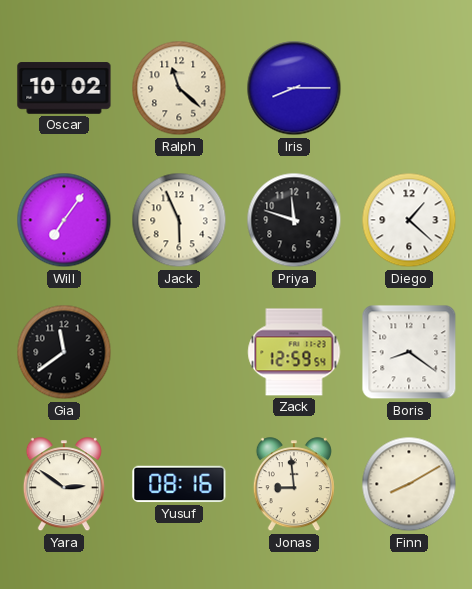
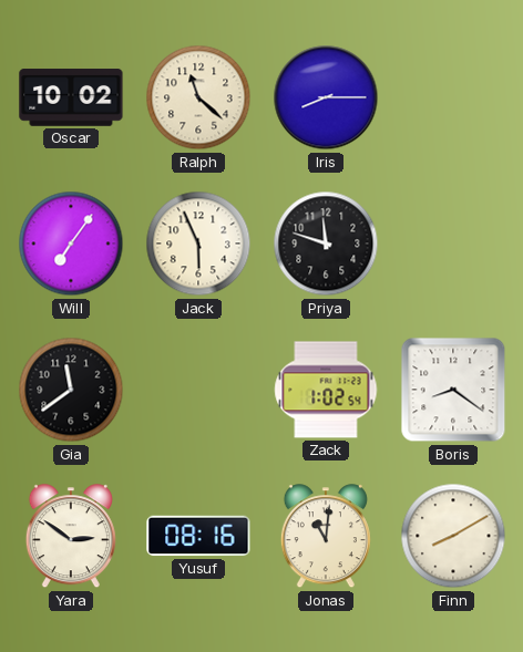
Diego: 1:22 -> none
Zack: 12:59 -> 1:02
Jonas: 8:59 -> 11:01
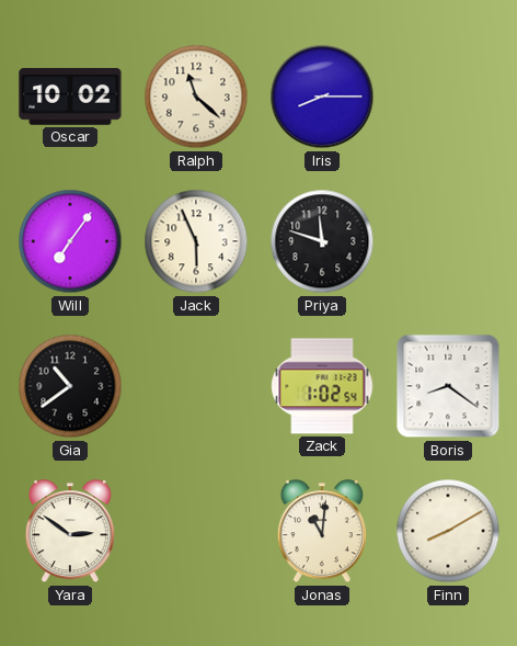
Gia: 11:39 -> 10:39
Yusuf: 08:16 -> none
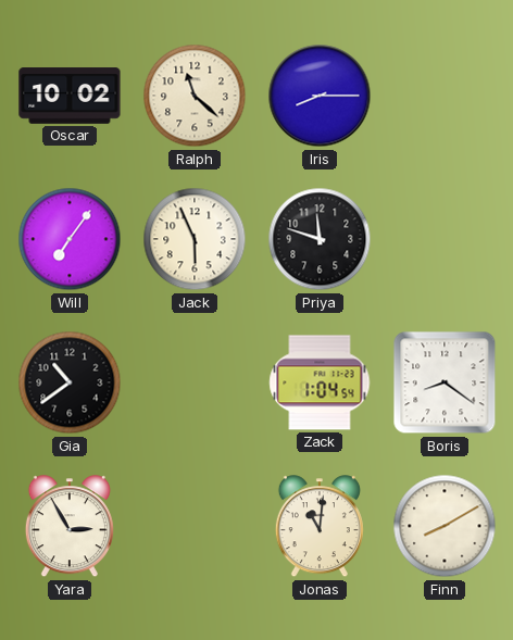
Zack: 1:02 -> 1:04
Yara: 2:51 -> 2:55
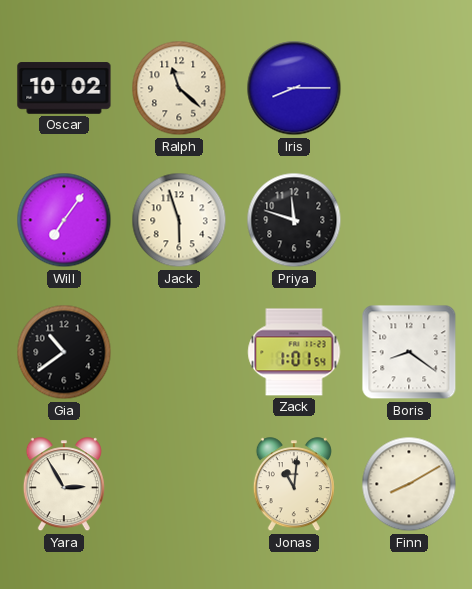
Jack: 5:56 -> 5:57
Zack: 1:04 -> 1:01
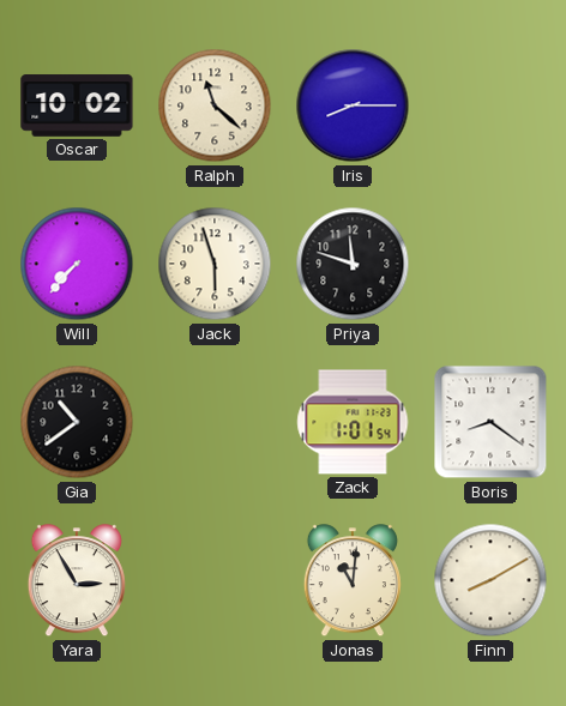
Will: 7:06 -> 7:37
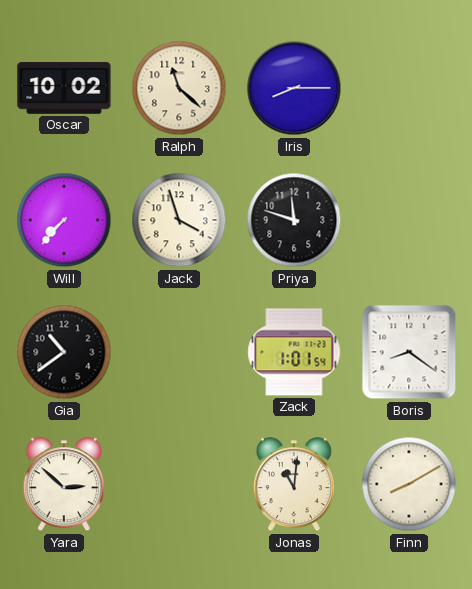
Jack: 5:57 -> 3:57
Yara: 2:55 -> 2:52
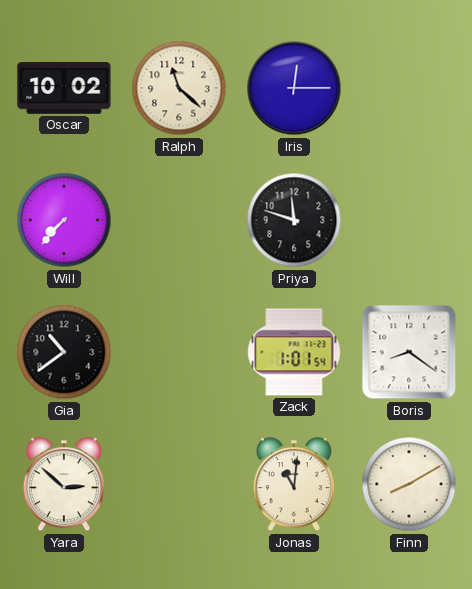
Iris: 8:15 -> 12:15
Jack: 3:57 -> none
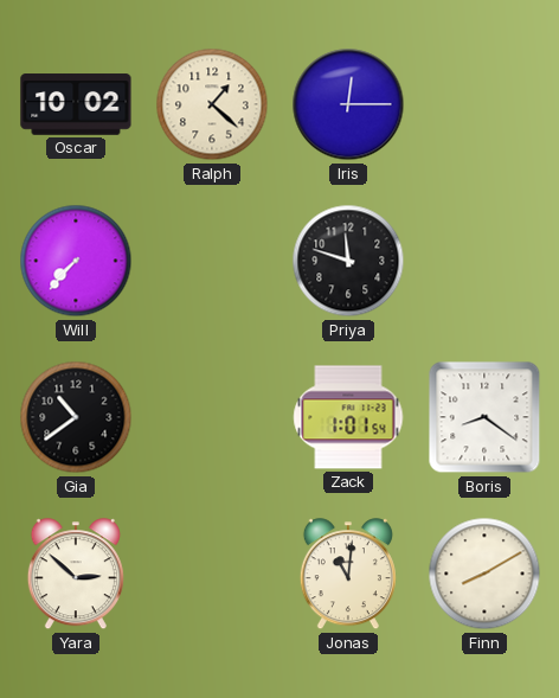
Ralph: 11:22 -> 1:22
